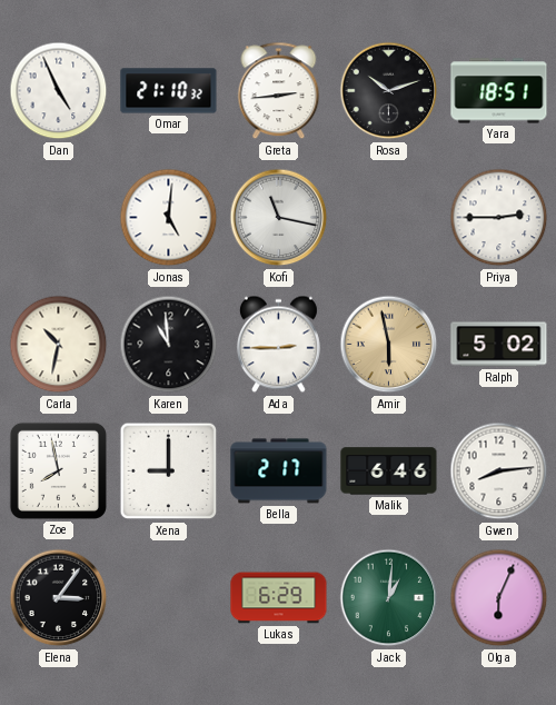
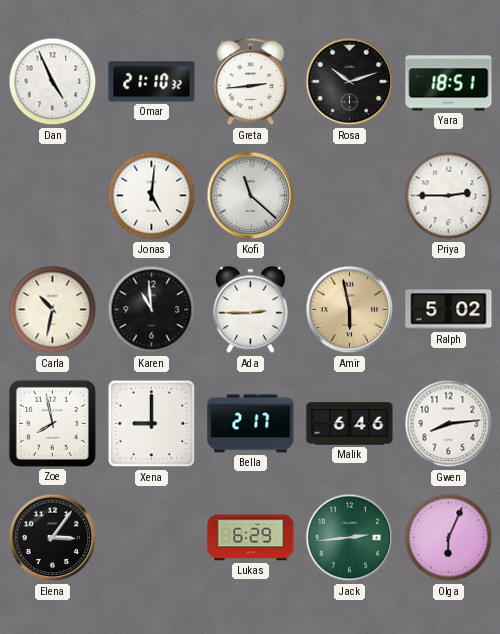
Kofi: 11:17 -> 11:22
Jack: 1:01 -> 2:44
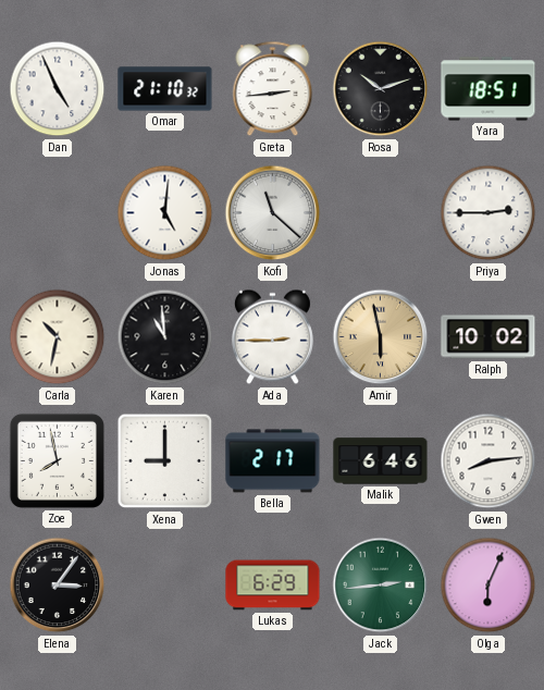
Ralph: 5:02 -> 10:02
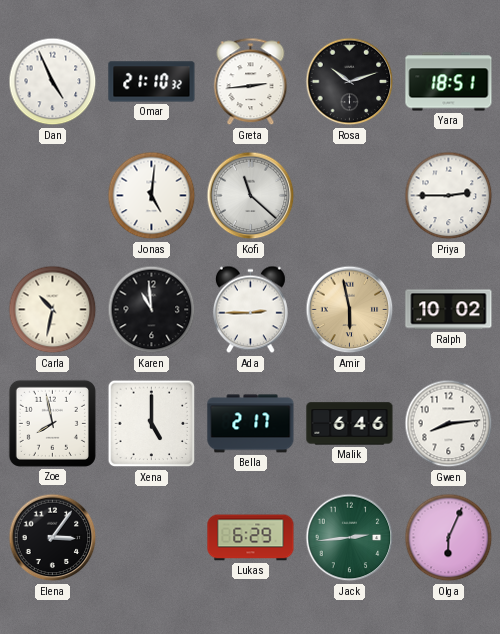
Xena: 9:00 -> 5:00
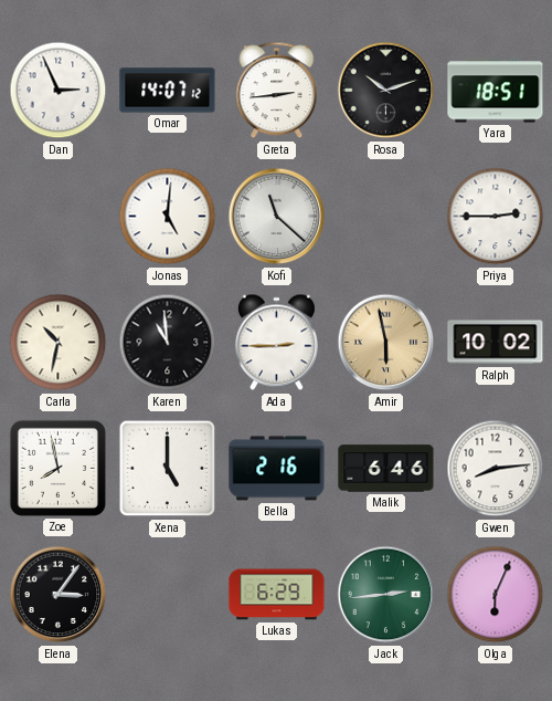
Dan: 4:56 -> 2:56
Omar: 21:10 -> 14:07
Bella: 2:17 -> 2:16
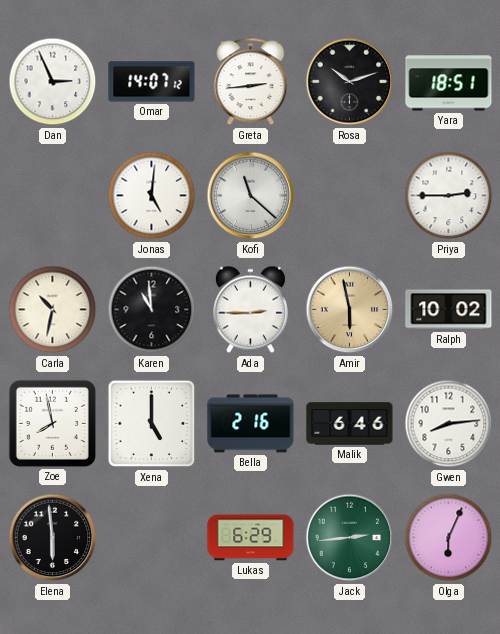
Elena: 3:06 -> 5:59
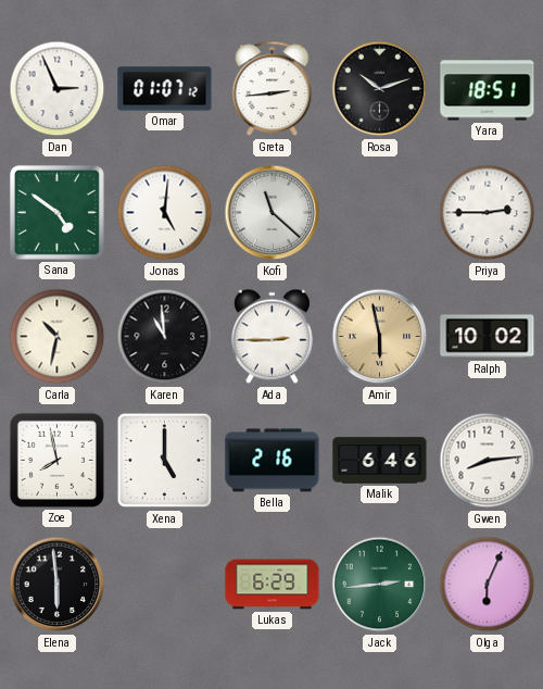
Omar: 14:07 -> 01:07
Sana: none -> 4:51
